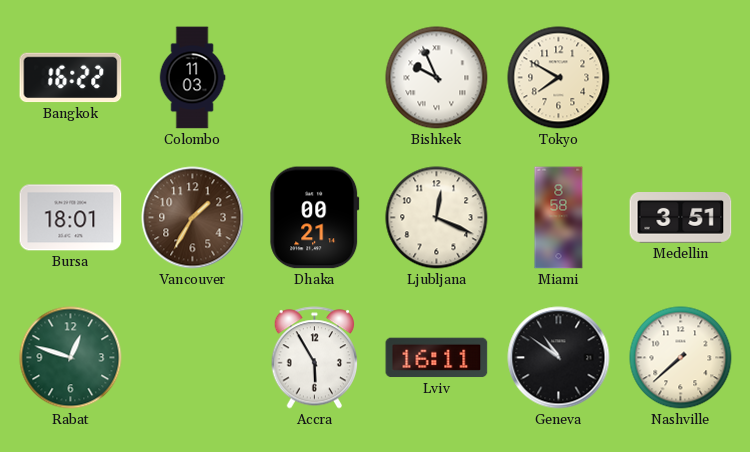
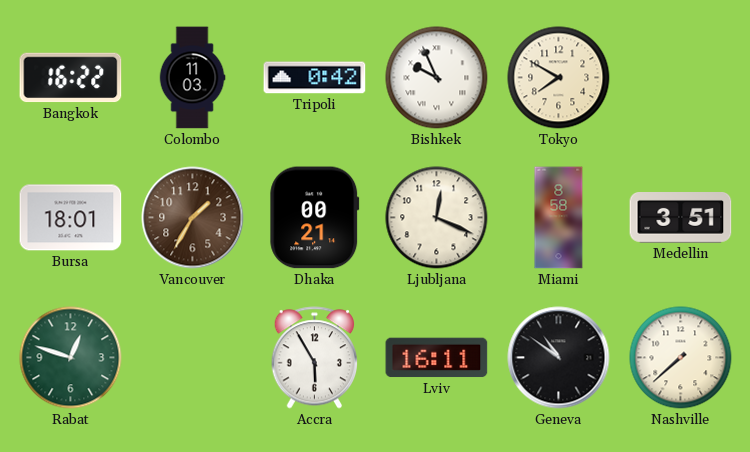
Tripoli: none -> 0:42
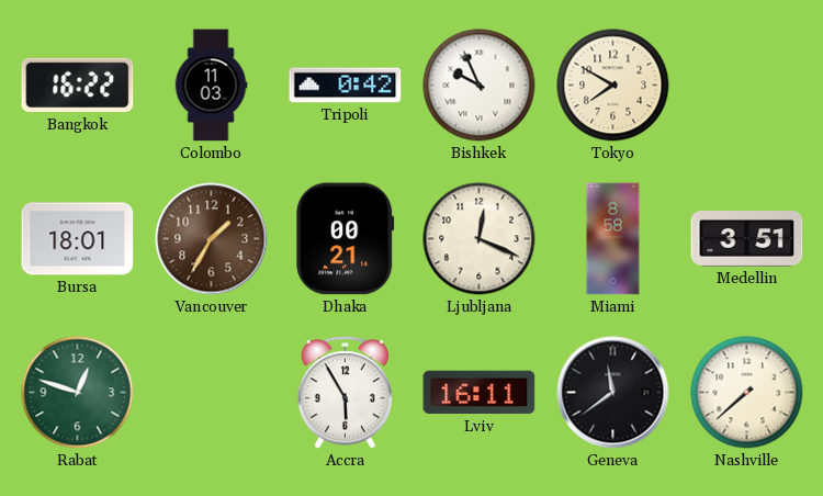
Geneva: 10:51 -> 11:39
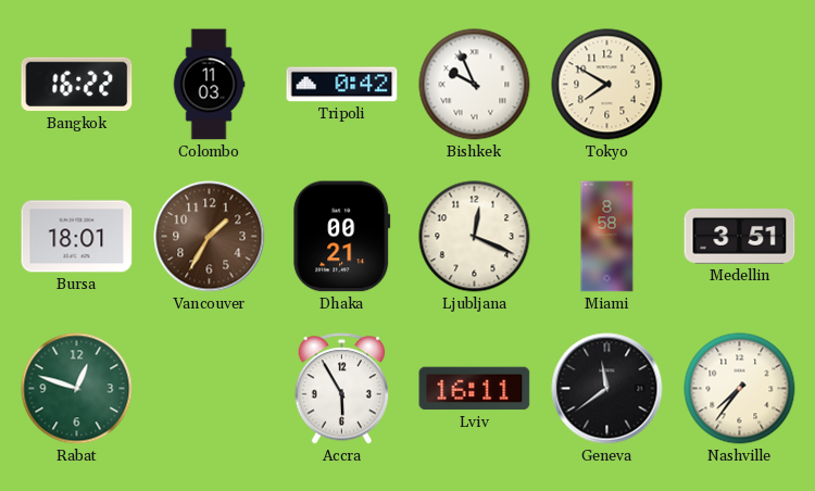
Nashville: 7:38 -> 7:36
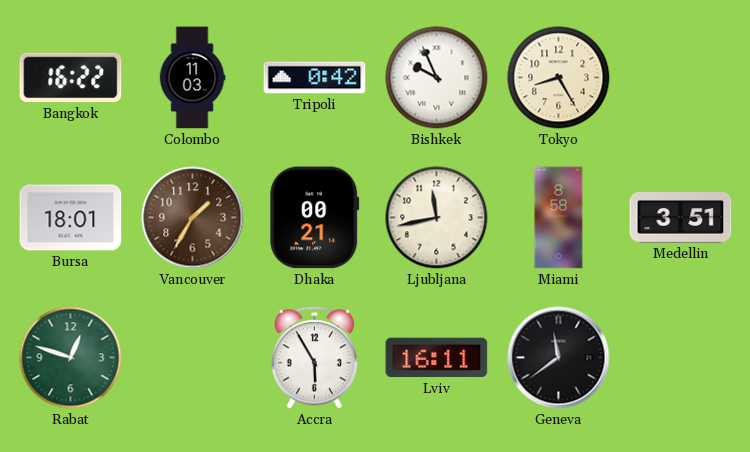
Tokyo: 7:50 -> 8:25
Ljubljana: 12:19 -> 11:43
Nashville: 7:36 -> none
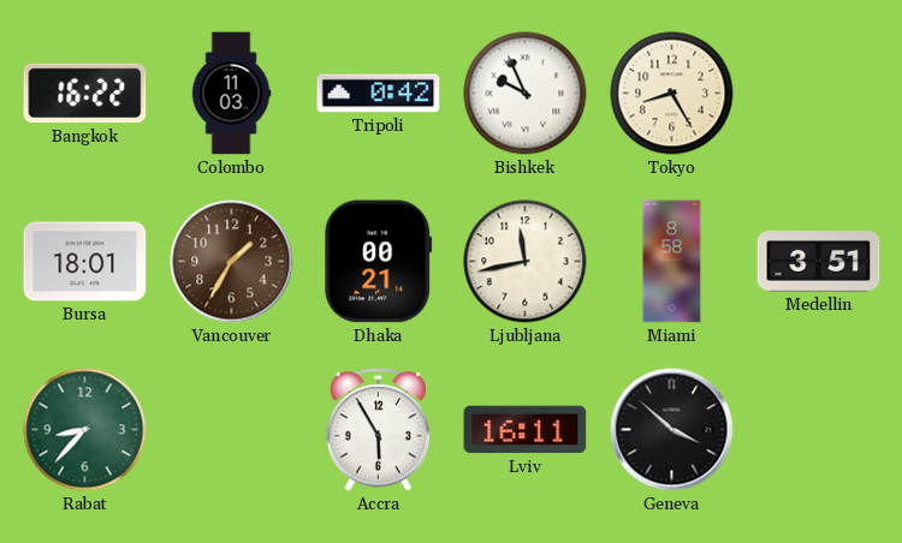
Rabat: 12:48 -> 8:37
Geneva: 11:39 -> 3:52
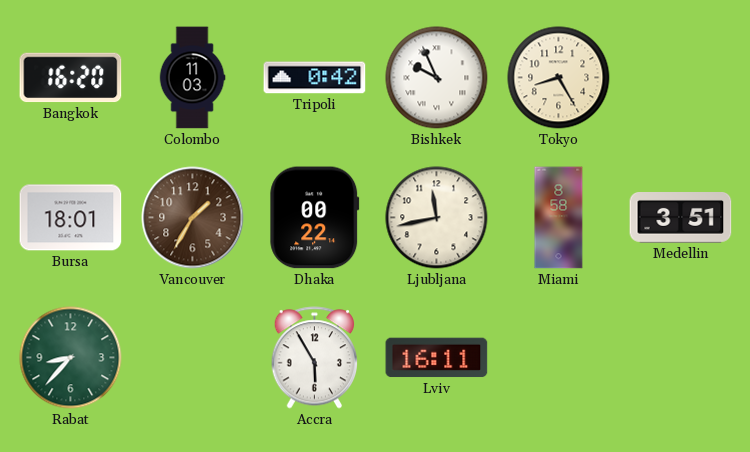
Bangkok: 16:22 -> 16:20
Dhaka: 00:21 -> 00:22
Geneva: 3:52 -> none
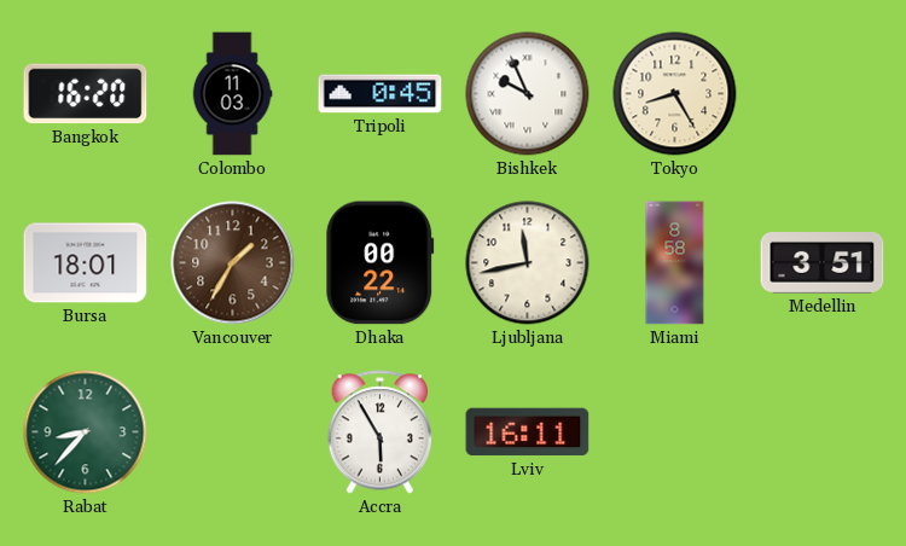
Tripoli: 0:42 -> 0:45
